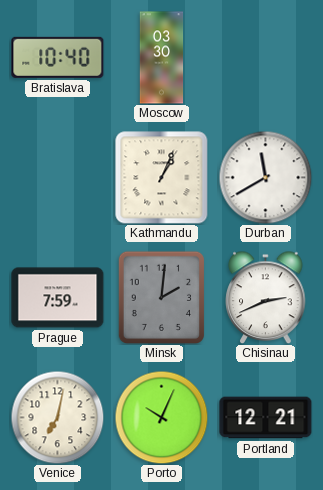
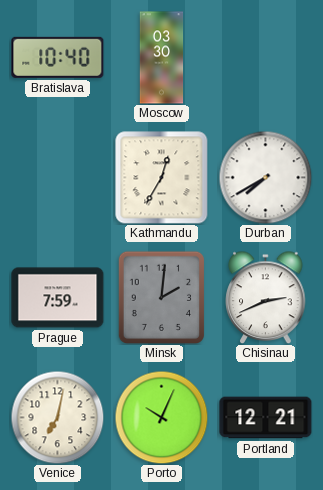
Kathmandu: 1:04 -> 12:35
Durban: 11:40 -> 7:40
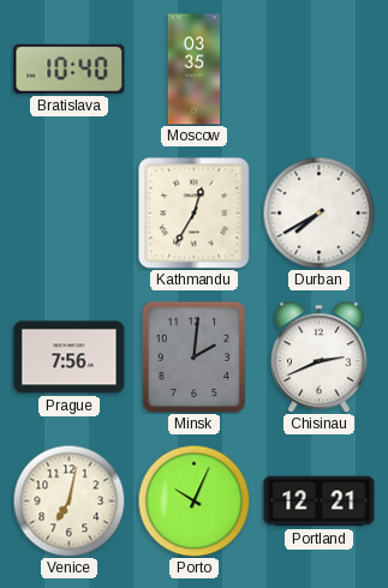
Moscow: 03:30 -> 03:35
Prague: 7:59 -> 7:56
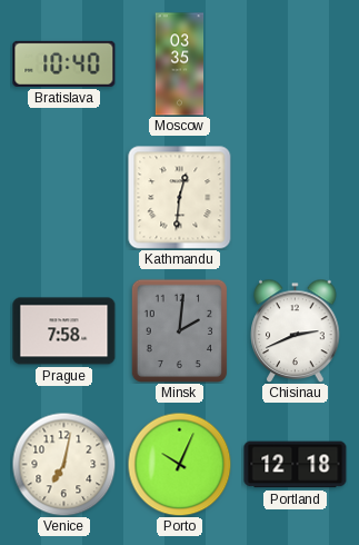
Kathmandu: 12:35 -> 12:31
Durban: 7:40 -> none
Prague: 7:56 -> 7:58
Portland: 12:21 -> 12:18
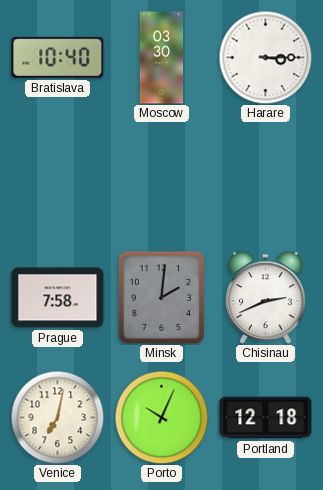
Moscow: 03:35 -> 03:30
Harare: none -> 3:15
Kathmandu: 12:31 -> none
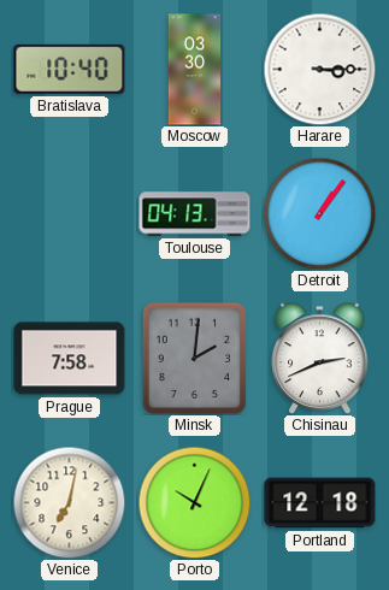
Toulouse: none -> 04:13
Detroit: none -> 1:06
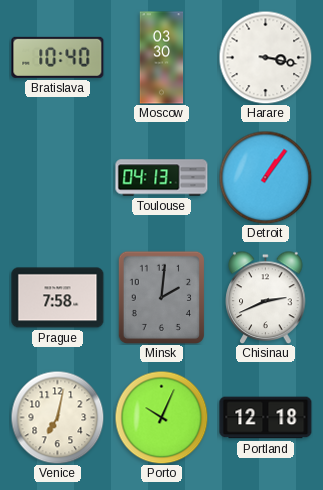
Harare: 3:15 -> 3:17
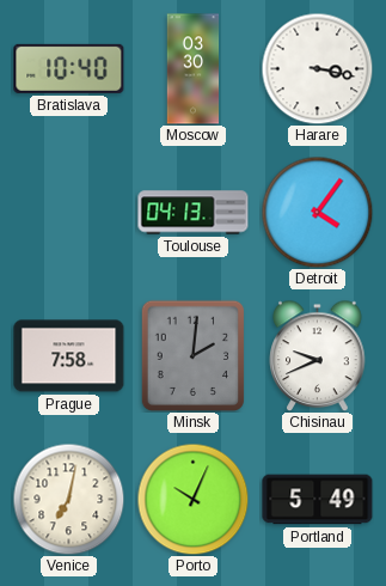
Detroit: 1:06 -> 4:06
Chisinau: 2:41 -> 9:41
Portland: 12:18 -> 5:49
